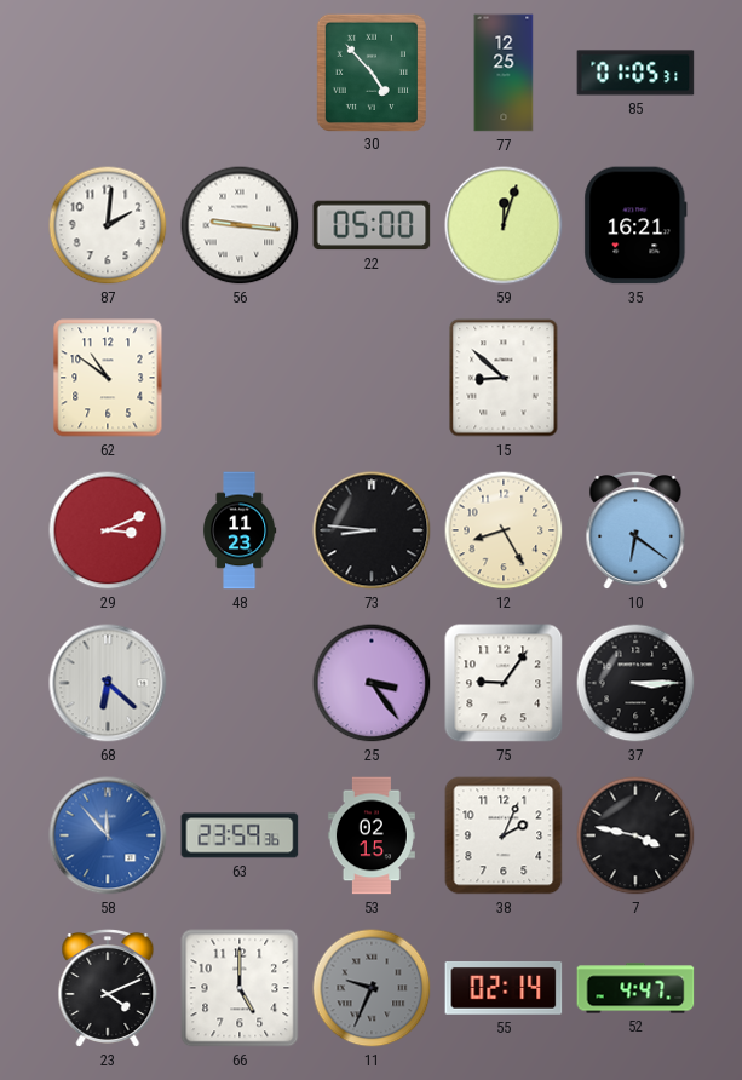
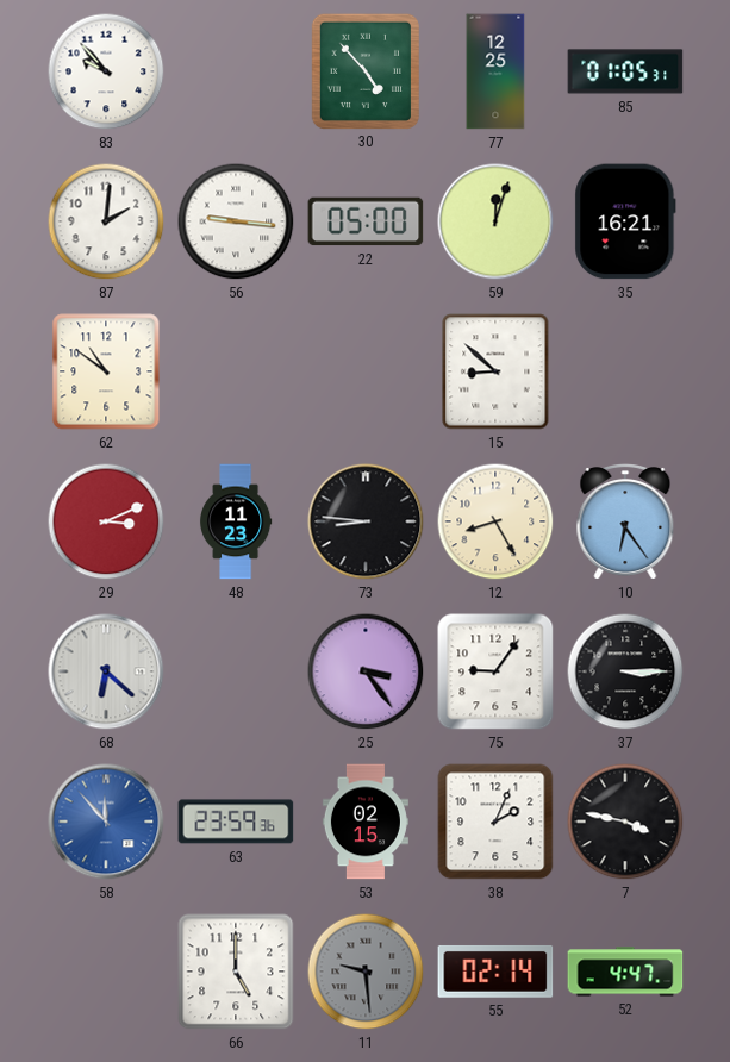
83: none -> 9:53
10: 6:21 -> 6:24
23: 4:11 -> none
11: 9:34 -> 9:29
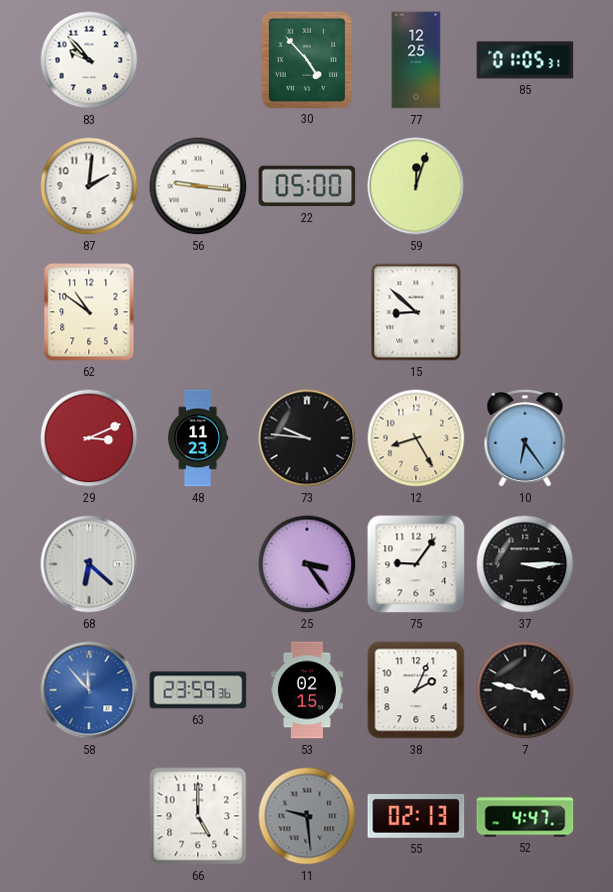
35: 16:21 -> none
73: 8:46 -> 9:46
55: 02:14 -> 02:13
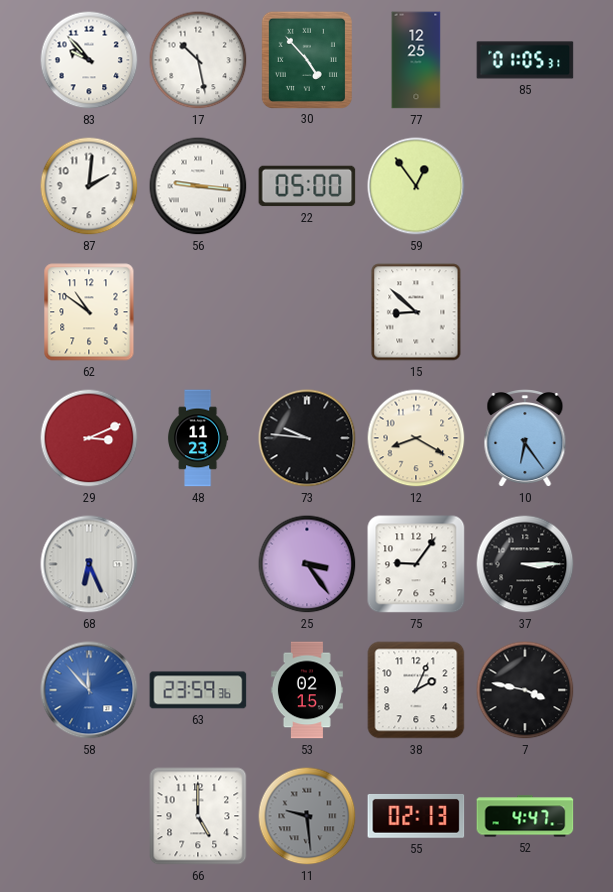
17: none -> 10:28
59: 12:03 -> 12:54
12: 8:25 -> 8:20
68: 6:22 -> 6:26
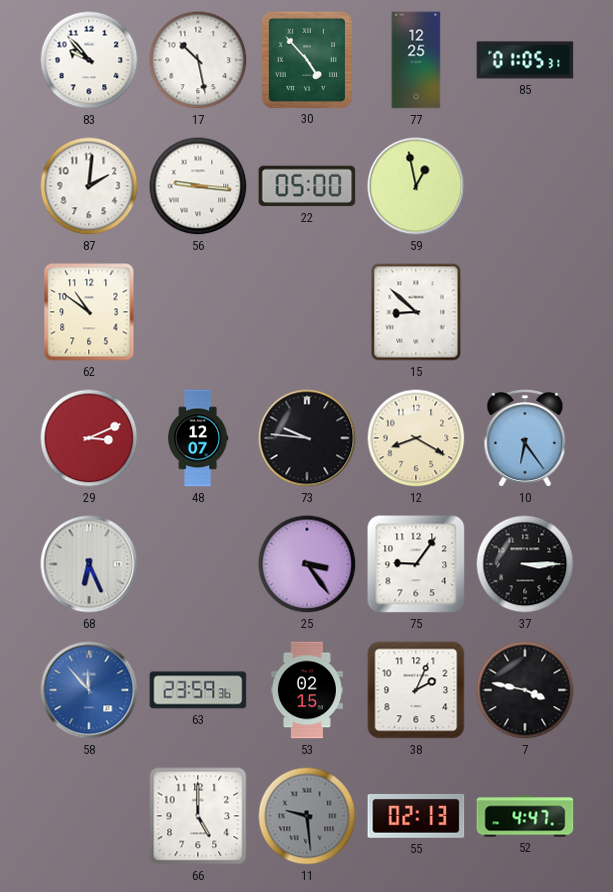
59: 12:54 -> 12:58
48: 11:23 -> 12:07
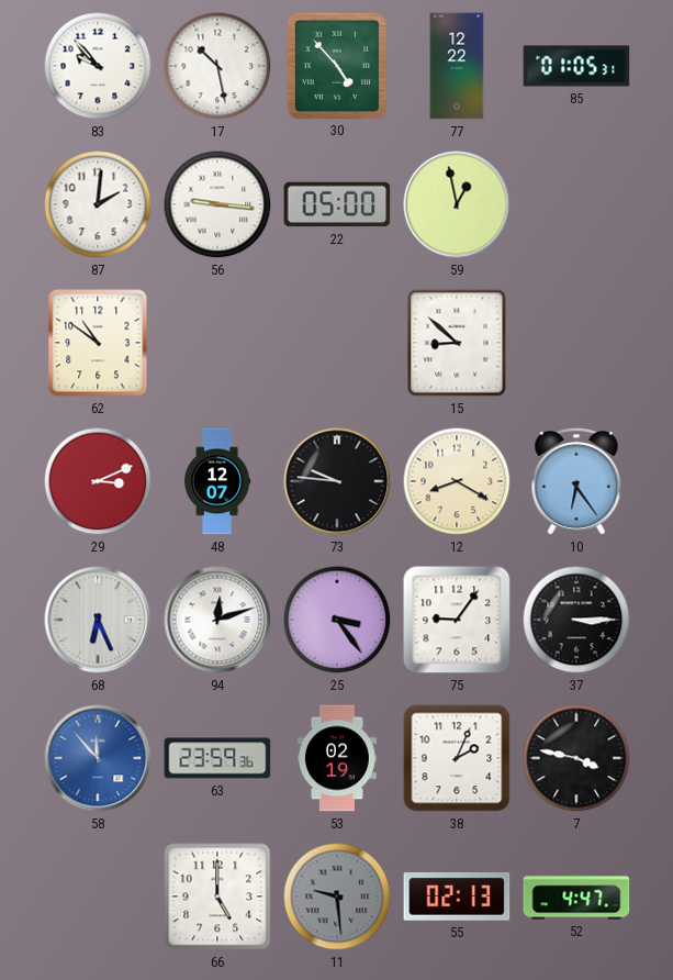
77: 12:25 -> 12:22
94: none -> 12:12
53: 02:15 -> 02:19
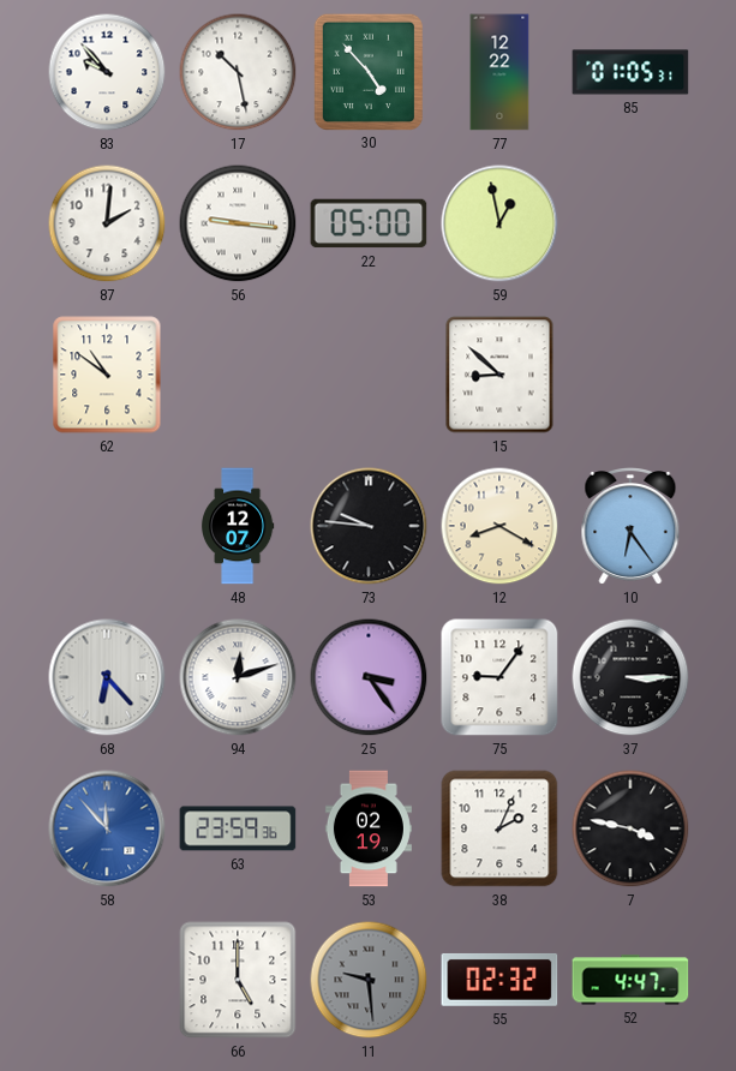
29: 3:11 -> none
68: 6:26 -> 6:23
55: 02:13 -> 02:32
